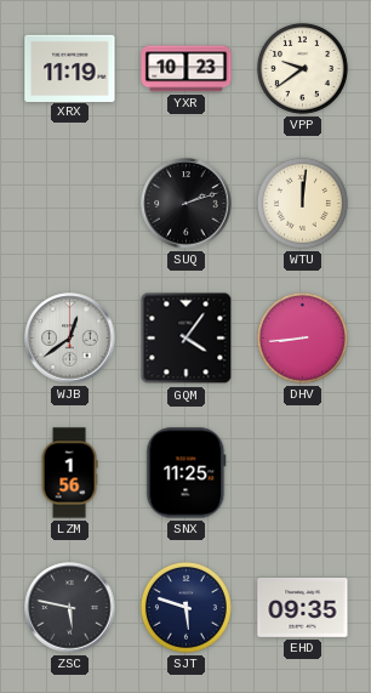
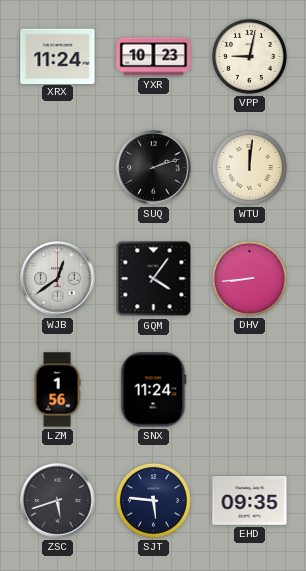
XRX: 11:19 -> 11:24
VPP: 9:39 -> 9:02
SNX: 11:25 -> 11:24
ZSC: 5:47 -> 5:42
SJT: 5:48 -> 5:46
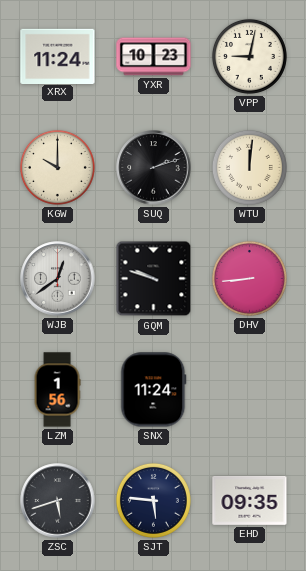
KGW: none -> 10:00
GQM: 4:06 -> 9:48
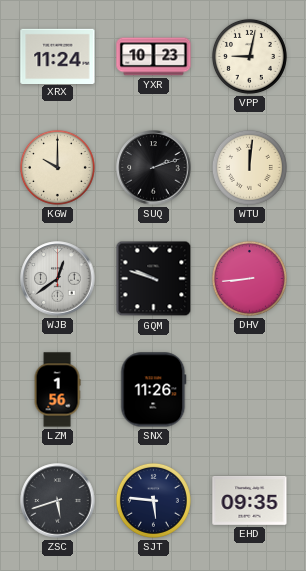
SNX: 11:24 -> 11:26
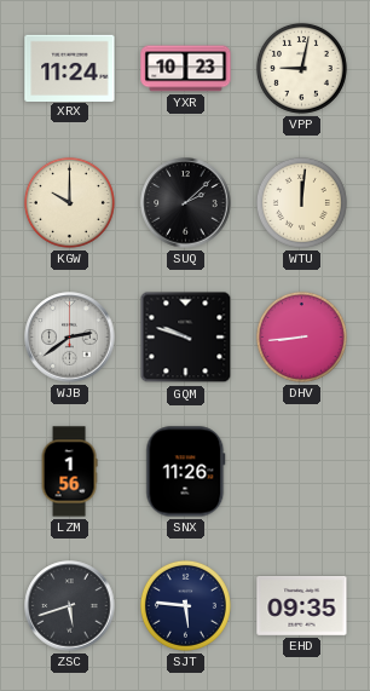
SUQ: 2:12 -> 2:08
WJB: 12:39 -> 2:39
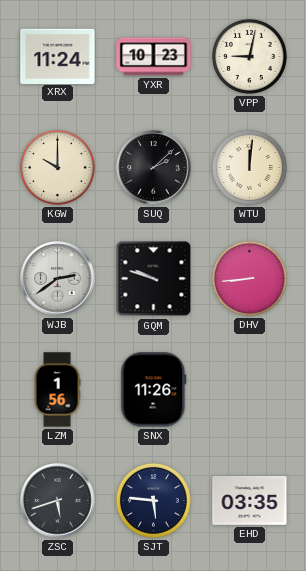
EHD: 09:35 -> 03:35
